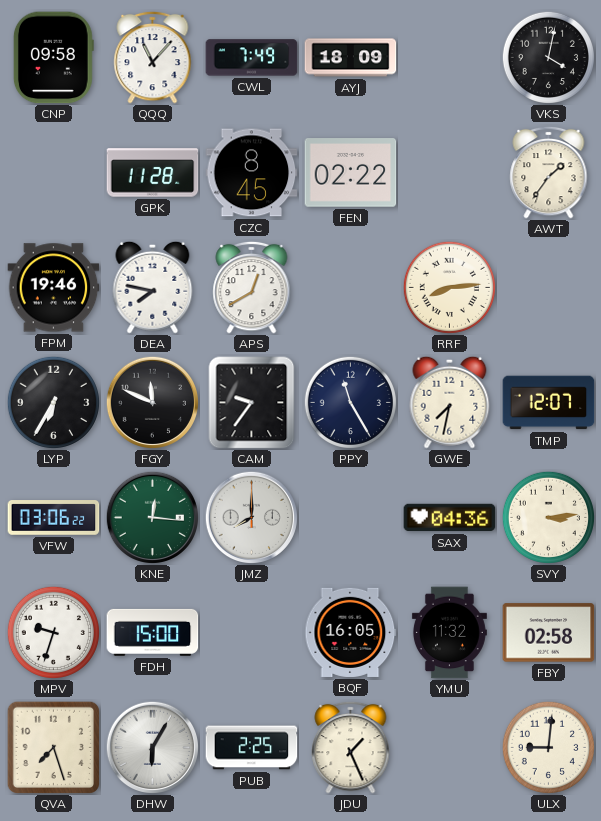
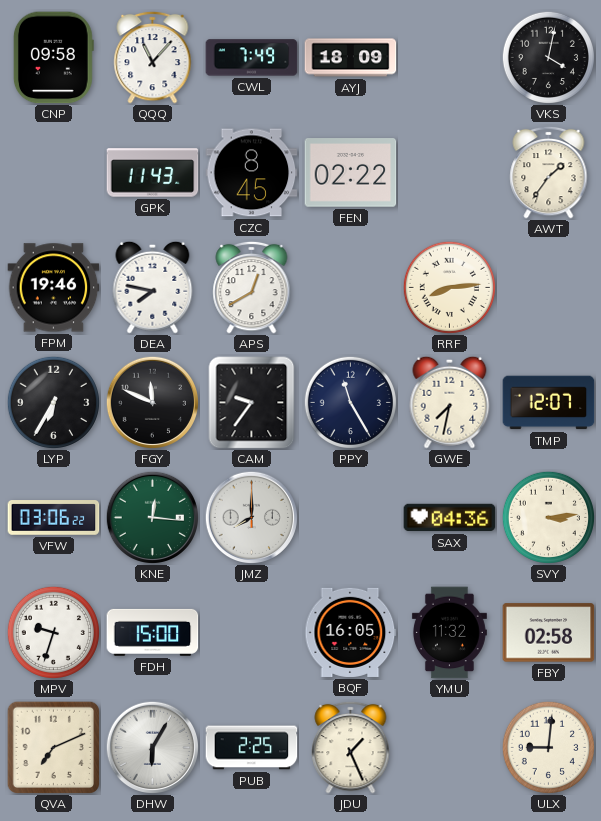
GPK: 11:28 -> 11:43
QVA: 7:27 -> 7:11
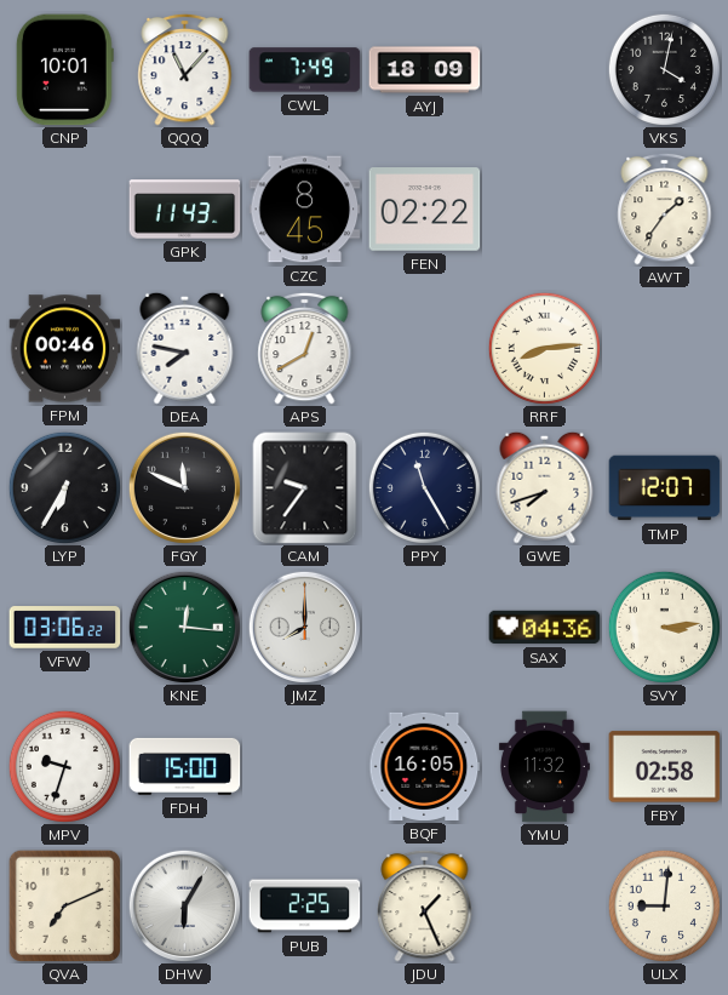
CNP: 09:58 -> 10:01
FPM: 19:46 -> 00:46
GWE: 7:32 -> 7:42
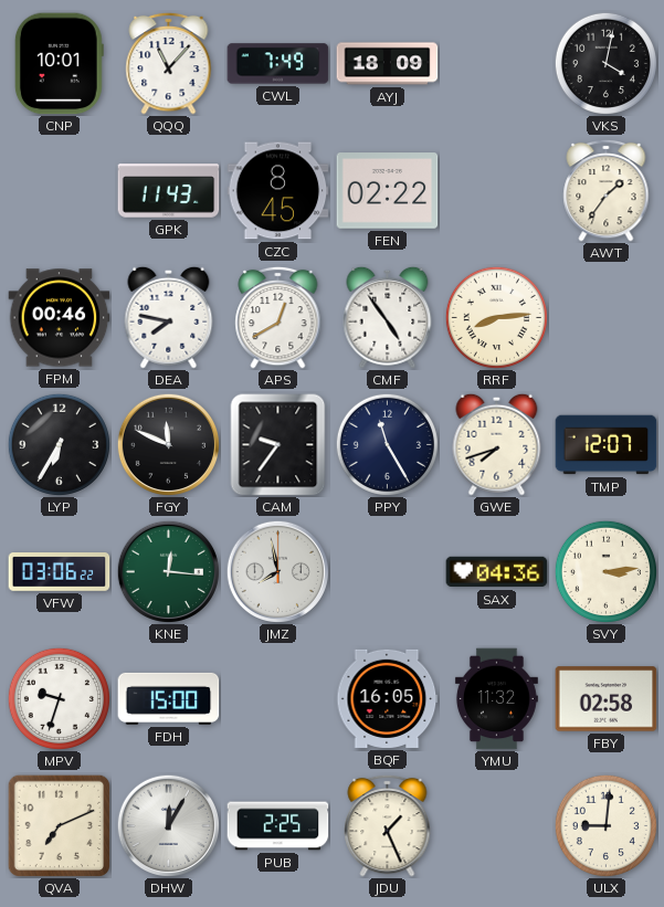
CMF: none -> 4:54
JMZ: 8:00 -> 7:58
DHW: 6:05 -> 12:05
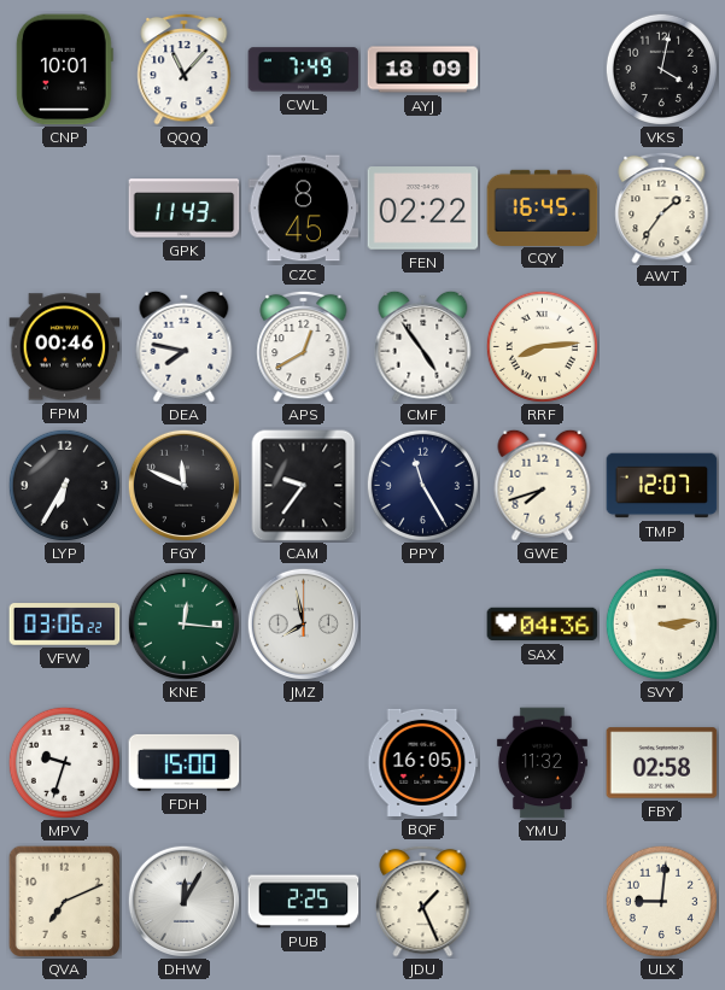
CQY: none -> 16:45
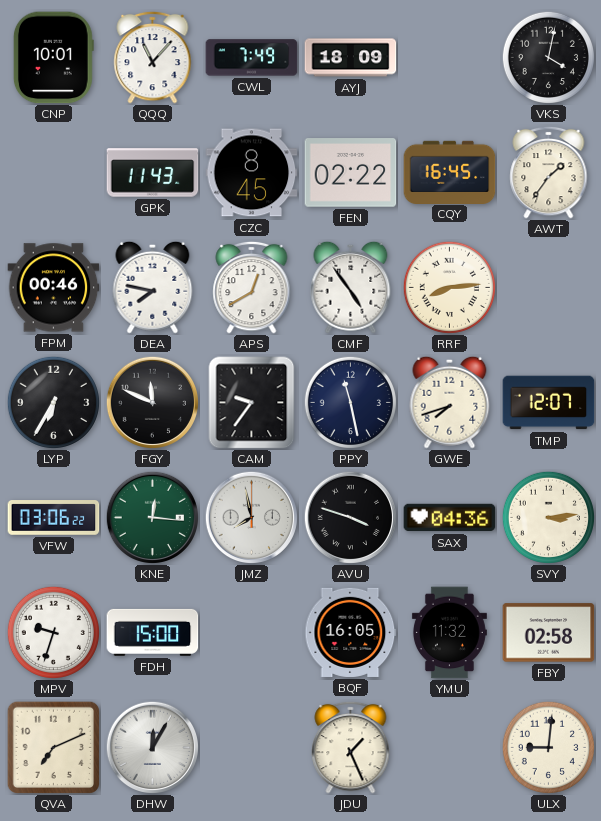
PPY: 11:25 -> 11:28
AVU: none -> 3:48
PUB: 2:25 -> none
